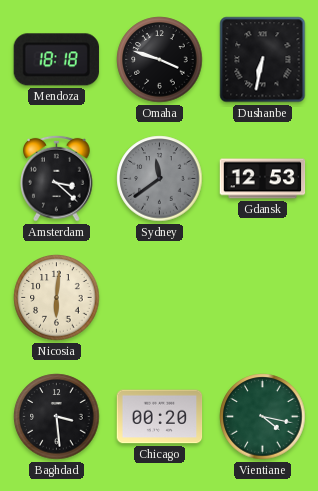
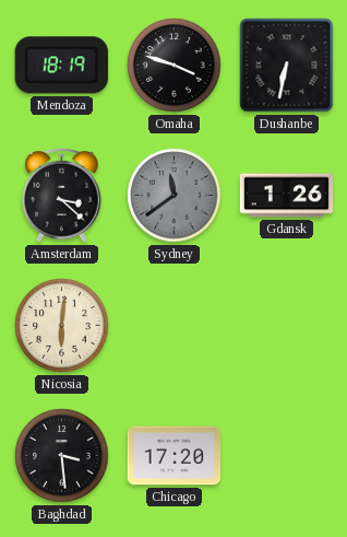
Mendoza: 18:18 -> 18:19
Gdansk: 12:53 -> 1:26
Chicago: 00:20 -> 17:20
Vientiane: 4:17 -> none
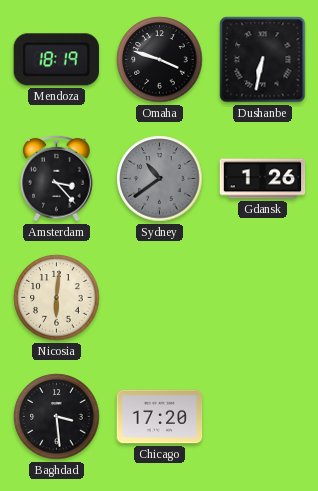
Amsterdam: 3:22 -> 3:23
Sydney: 11:39 -> 10:39
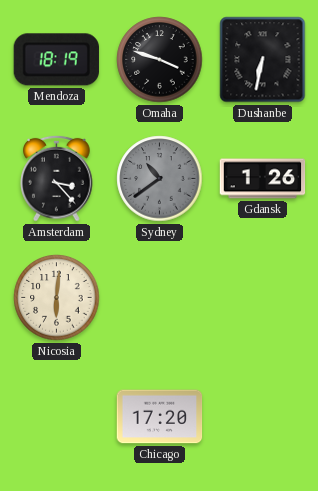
Baghdad: 3:29 -> none
